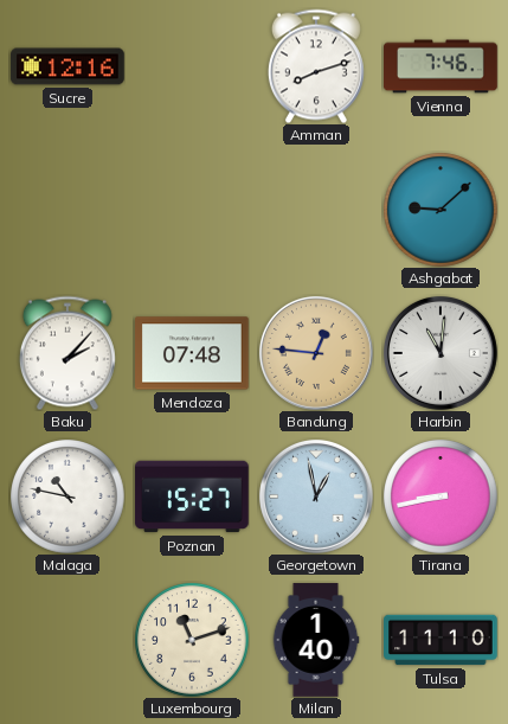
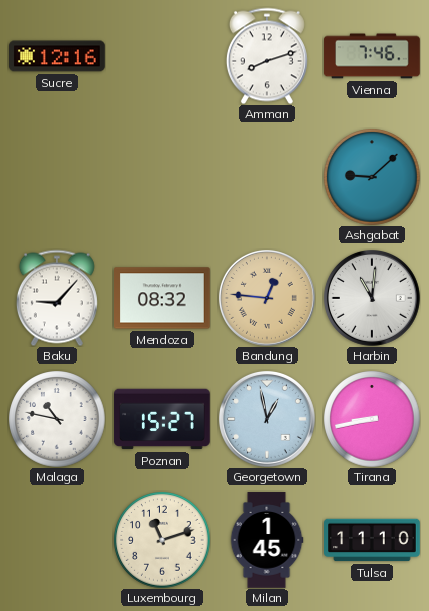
Baku: 2:07 -> 9:07
Mendoza: 07:48 -> 08:32
Milan: 1:40 -> 1:45
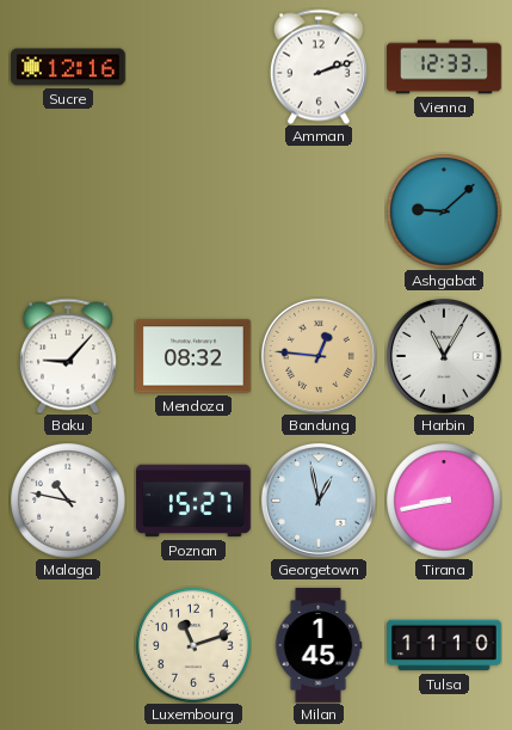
Amman: 8:12 -> 2:12
Vienna: 7:46 -> 12:33
Harbin: 11:01 -> 11:05
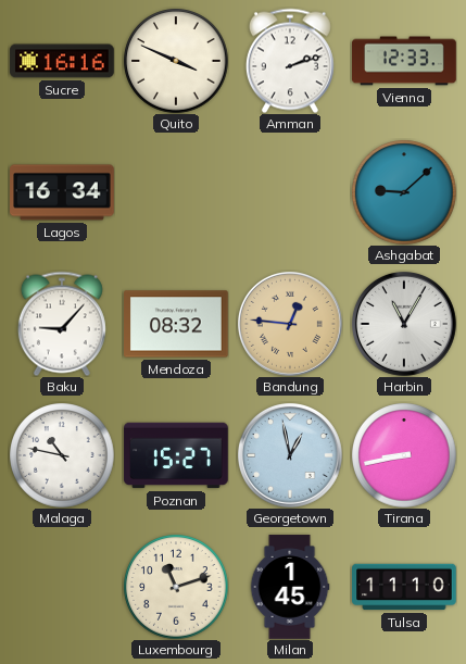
Sucre: 12:16 -> 16:16
Quito: none -> 3:49
Lagos: none -> 16:34
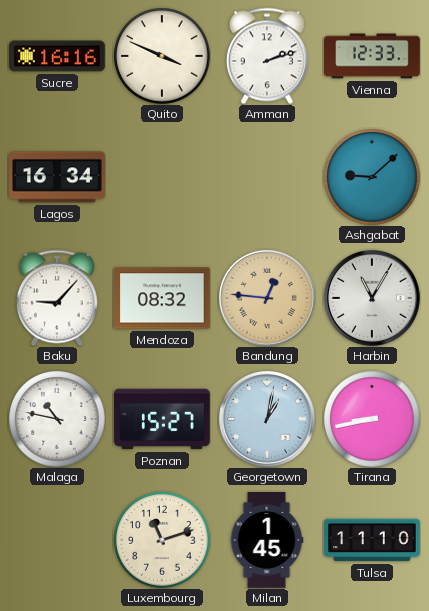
Georgetown: 12:58 -> 1:02
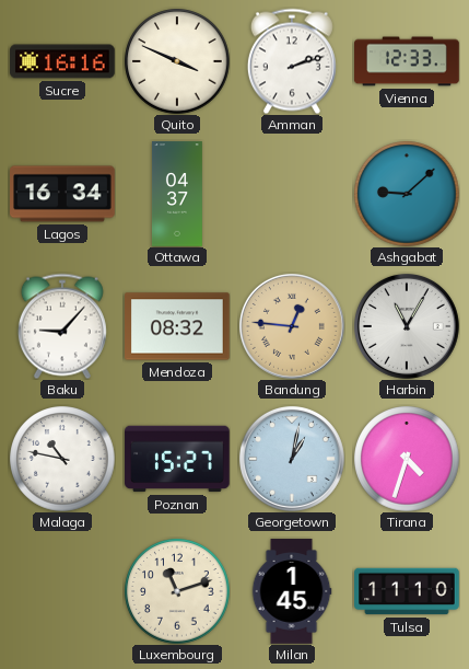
Ottawa: none -> 04:37
Tirana: 8:43 -> 4:33
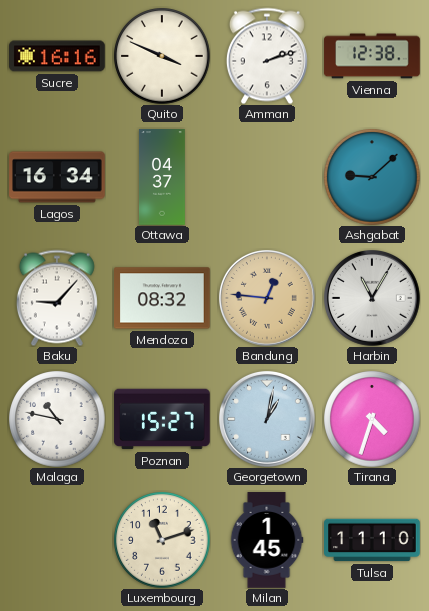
Vienna: 12:33 -> 12:38
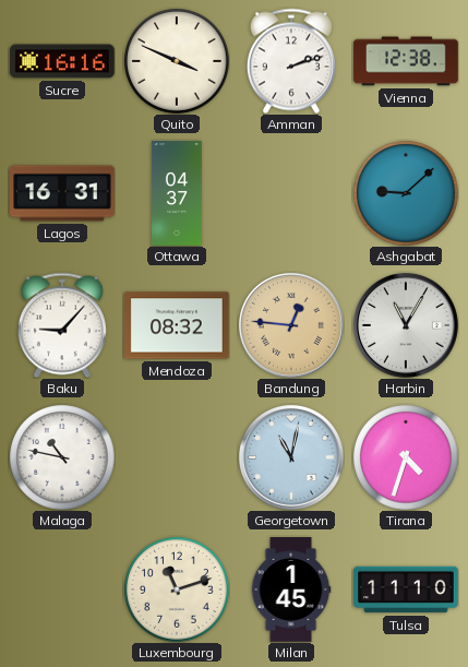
Lagos: 16:34 -> 16:31
Poznan: 15:27 -> none
Georgetown: 1:02 -> 11:02
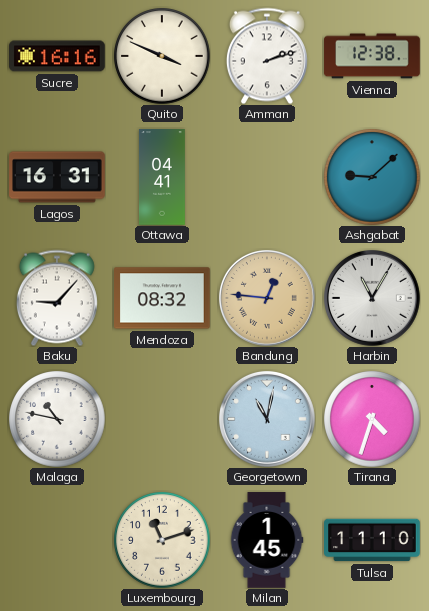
Ottawa: 04:37 -> 04:41
